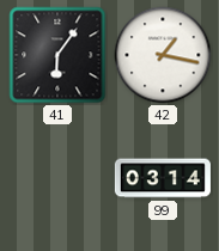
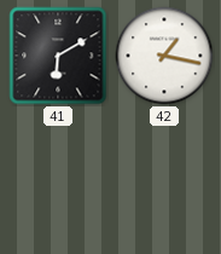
41: 6:06 -> 6:10
99: 03:14 -> none
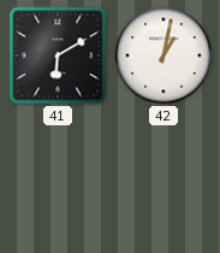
42: 1:17 -> 1:02
